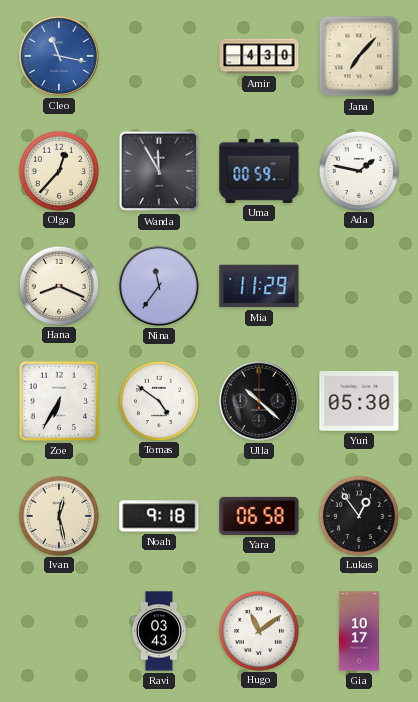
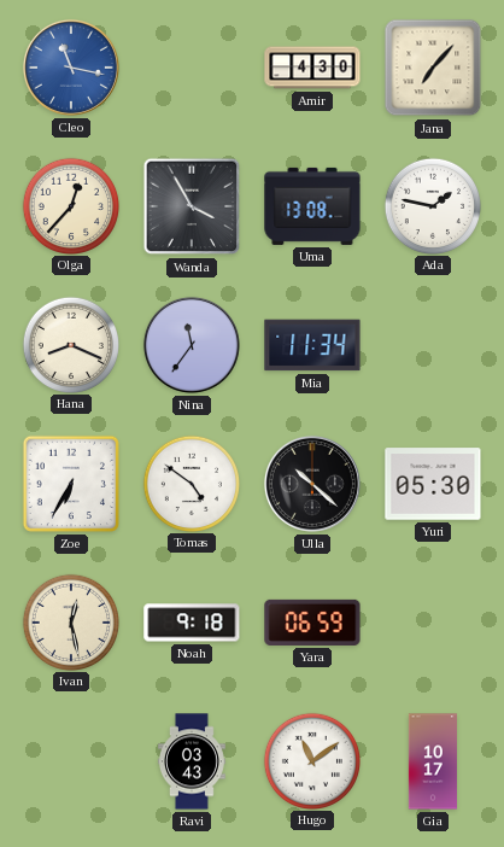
Wanda: 11:55 -> 3:55
Uma: 00:59 -> 13:08
Mia: 11:29 -> 11:34
Yara: 06:58 -> 06:59
Lukas: 12:54 -> none
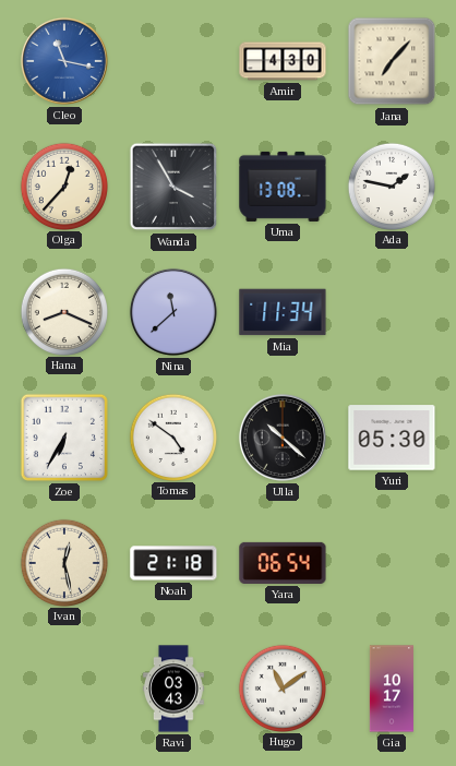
Nina: 11:36 -> 11:38
Noah: 9:18 -> 21:18
Yara: 06:59 -> 06:54
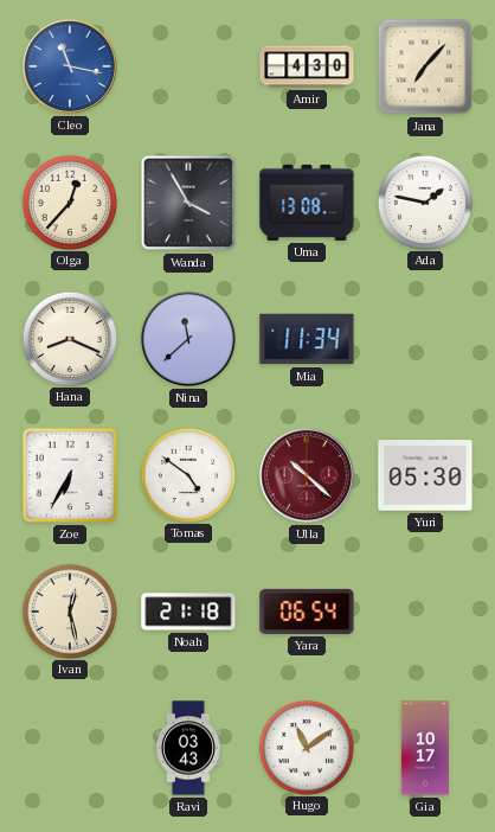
Ulla dial: black -> burgundy
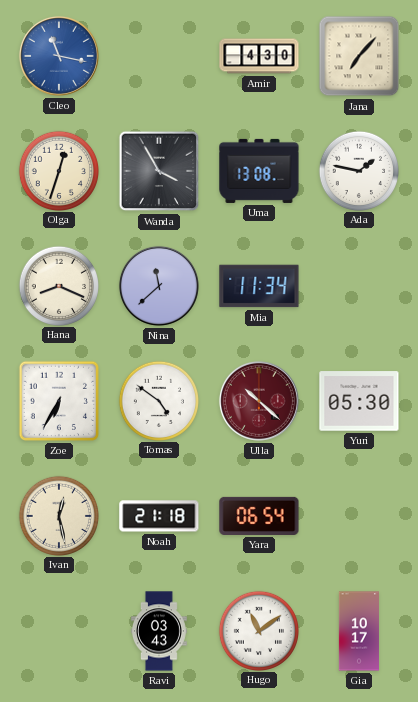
Olga: 12:37 -> 12:33
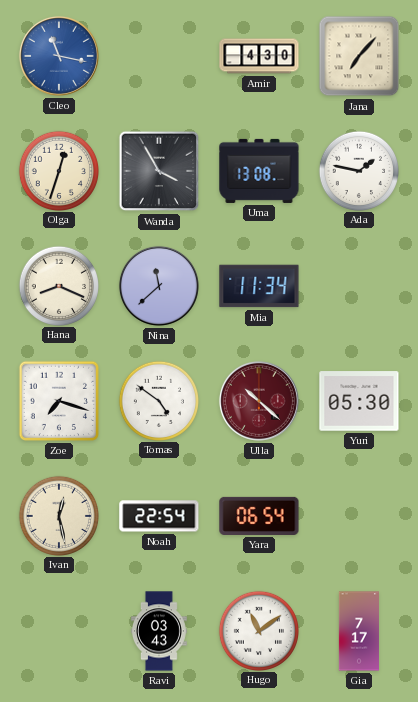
Zoe: 6:35 -> 7:18
Noah: 21:18 -> 22:54
Gia: 10:17 -> 7:17
